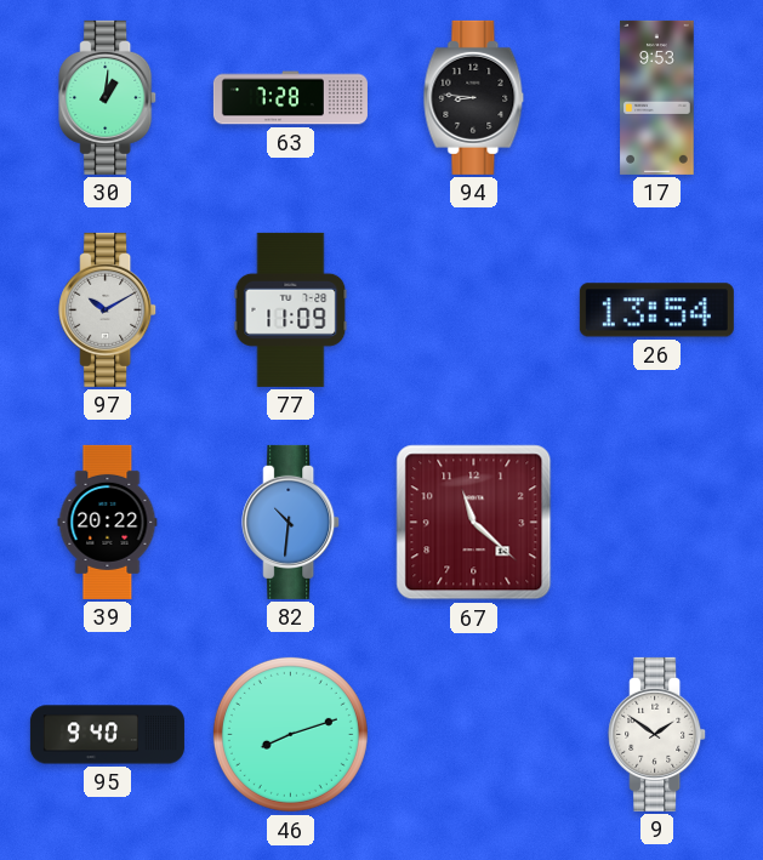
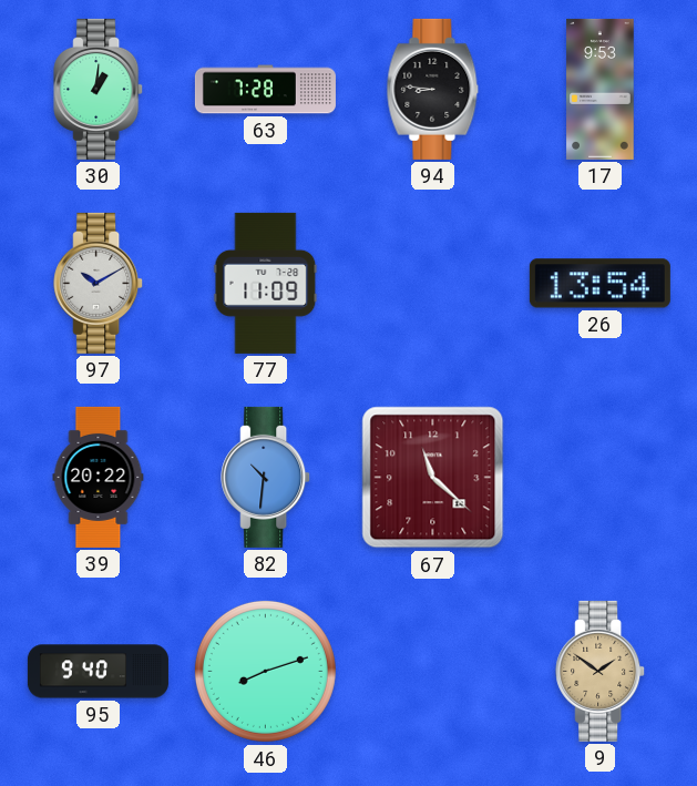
9 dial: white -> champagne
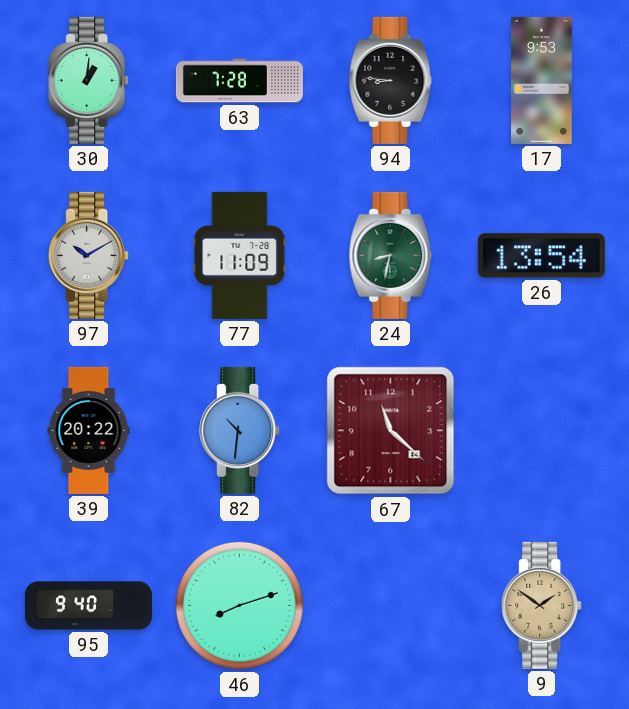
24: none -> 8:32
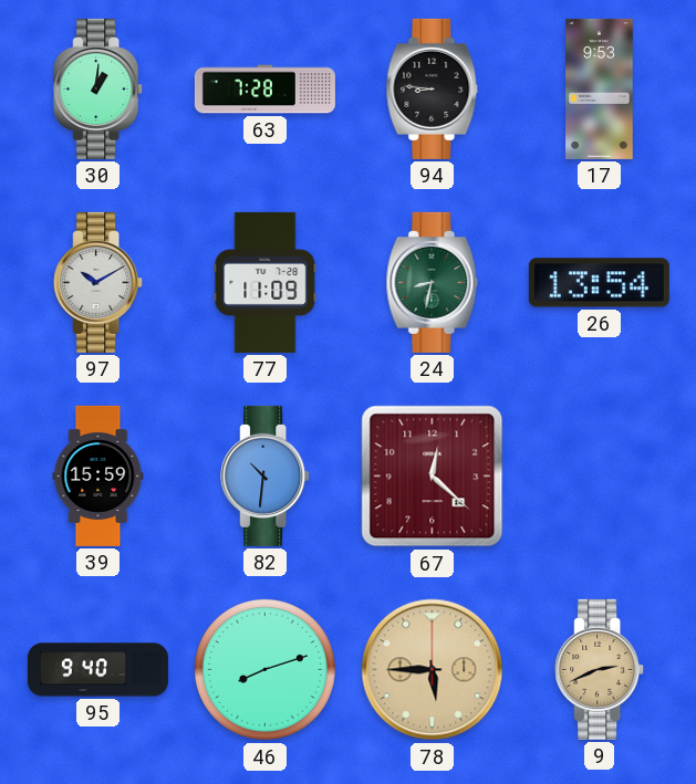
39: 20:22 -> 15:59
67: 11:22 -> 12:22
78: none -> 5:45
9: 1:51 -> 2:41
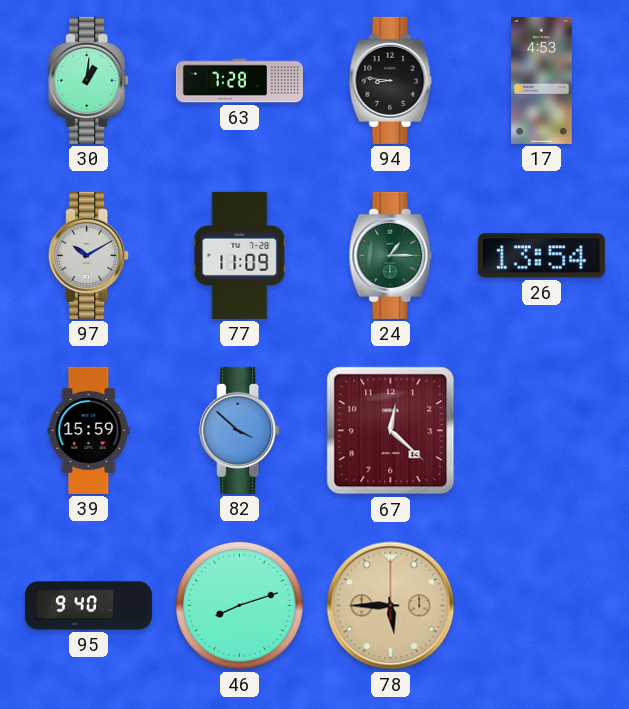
17: 9:53 -> 4:53
24: 8:32 -> 1:15
82: 10:31 -> 3:52
9: 2:41 -> none
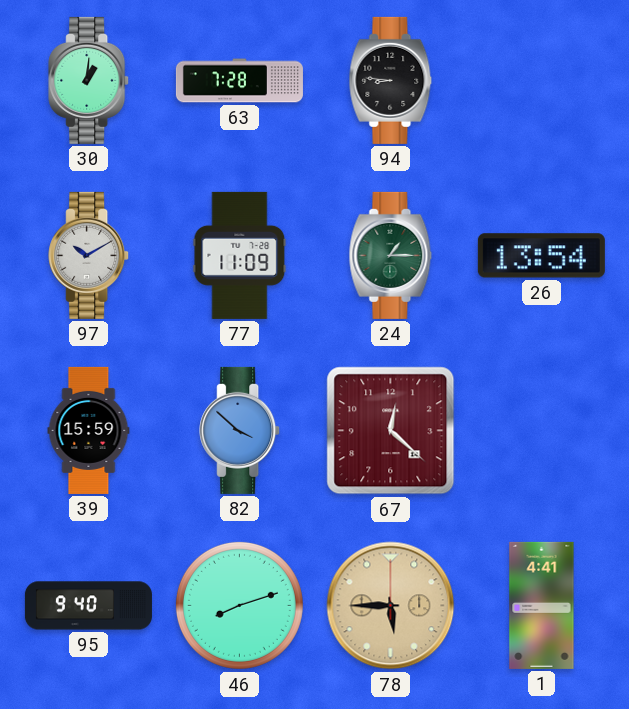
17: 4:53 -> none
1: none -> 4:41
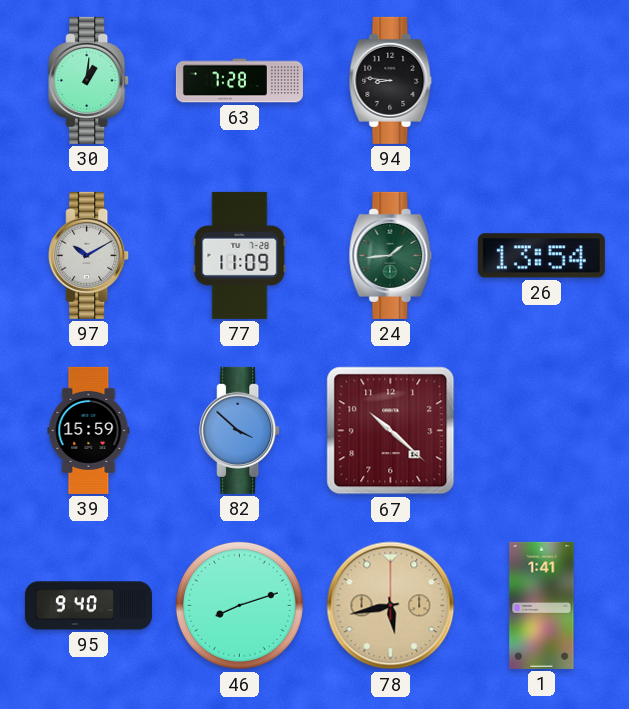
24: 1:15 -> 1:44
67: 12:22 -> 10:22
78: 5:45 -> 5:43
1: 4:41 -> 1:41
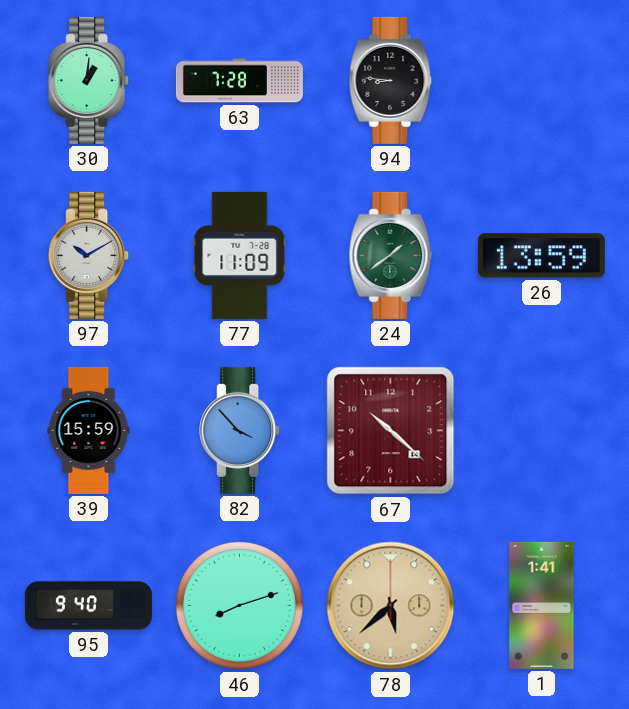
24: 1:44 -> 1:39
26: 13:54 -> 13:59
82: 3:52 -> 3:53
78: 5:43 -> 5:38
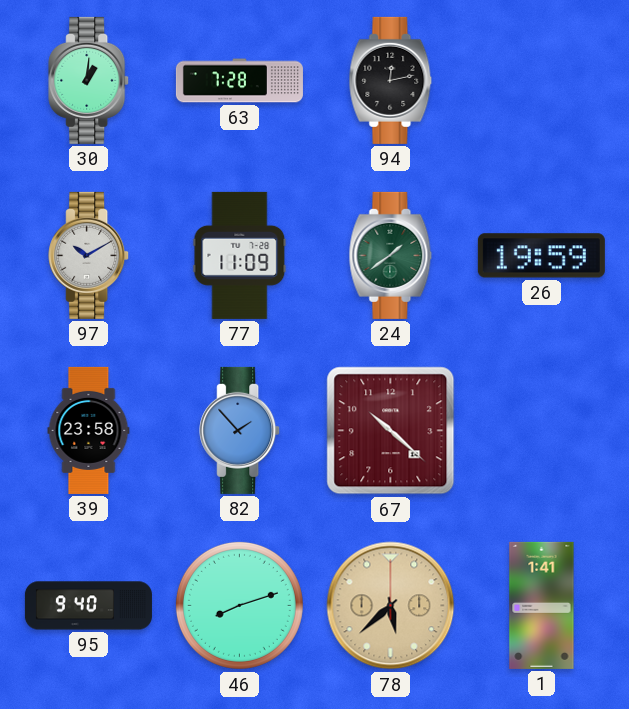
94: 8:46 -> 12:13
26: 13:59 -> 19:59
39: 15:59 -> 23:58
82: 3:53 -> 1:53
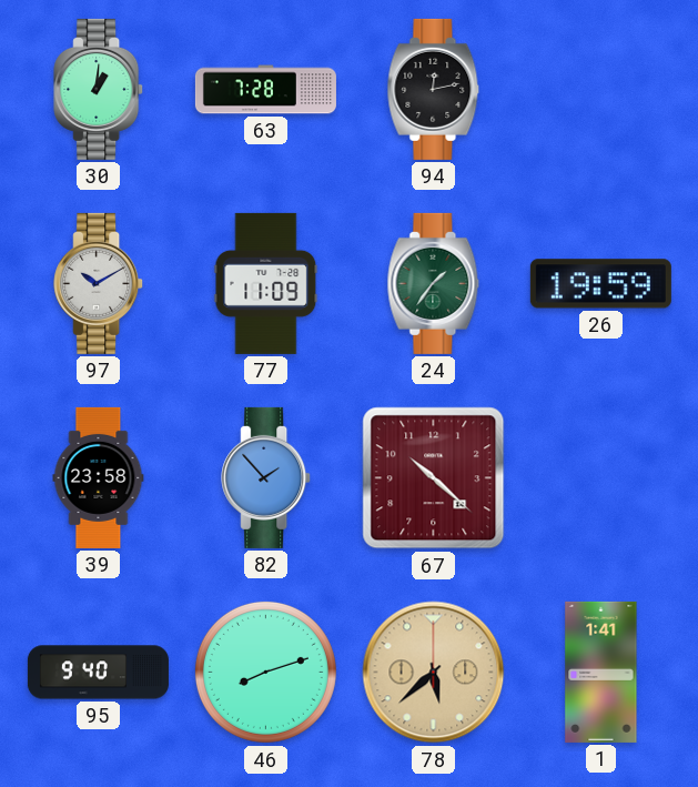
24: 1:39 -> 1:36
